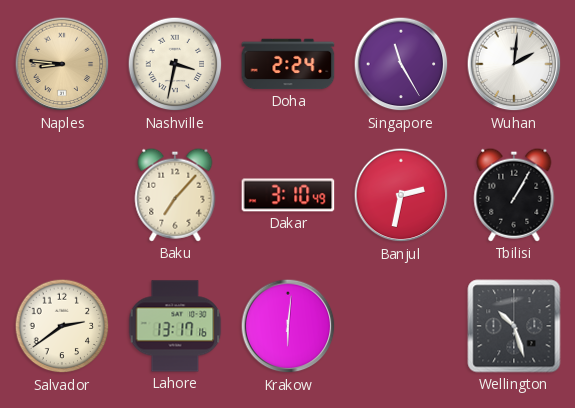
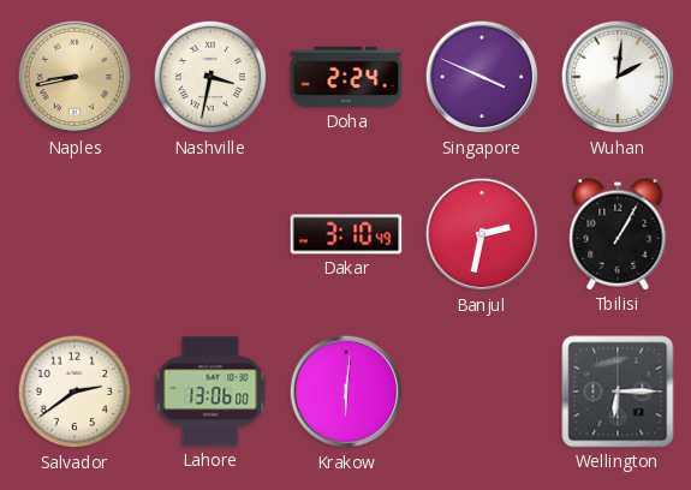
Naples: 8:46 -> 8:43
Singapore: 11:25 -> 3:49
Baku: 7:07 -> none
Lahore: 13:17 -> 13:06
Wellington: 10:27 -> 6:15
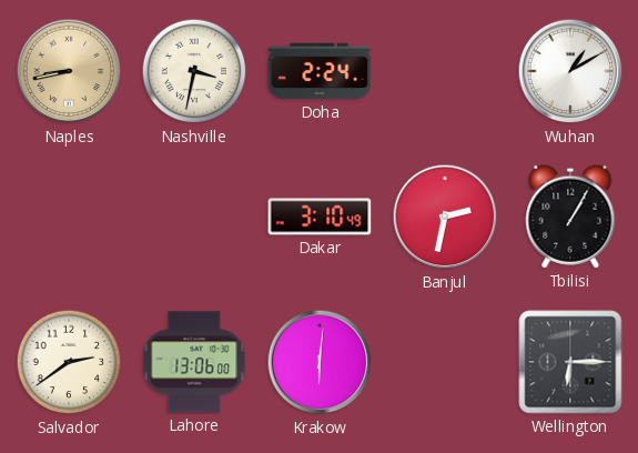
Singapore: 3:49 -> none
Wuhan: 2:01 -> 1:10
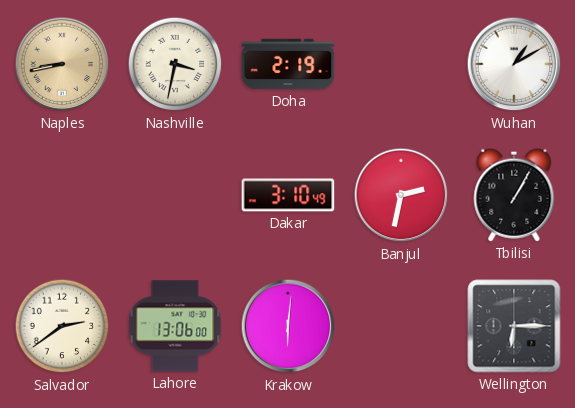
Doha: 2:24 -> 2:19
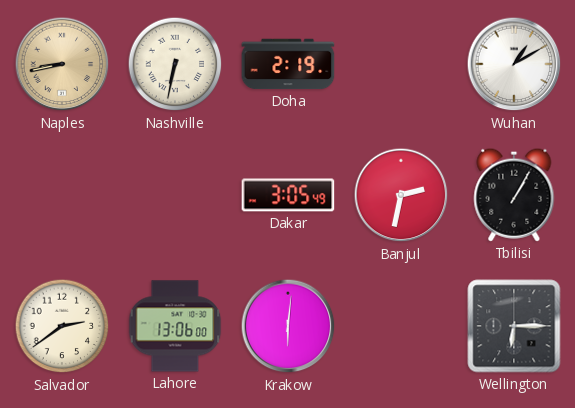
Nashville: 3:32 -> 6:32
Dakar: 3:10 -> 3:05
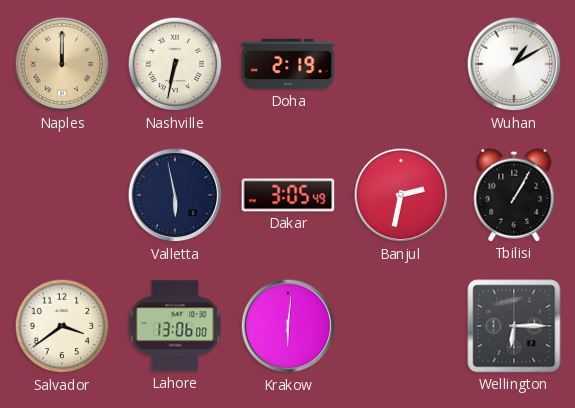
Naples: 8:43 -> 12:00
Valletta: none -> 5:58
Salvador: 2:39 -> 3:39
